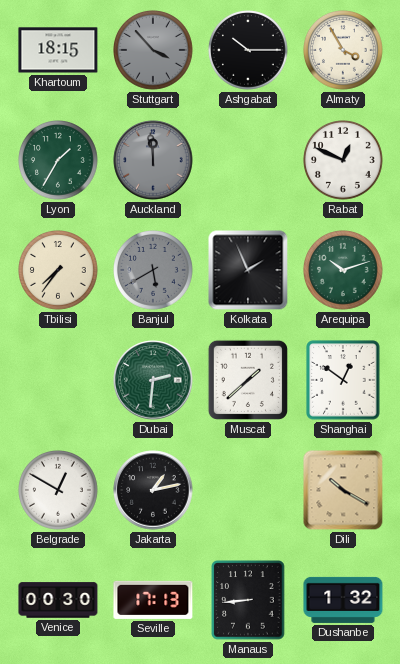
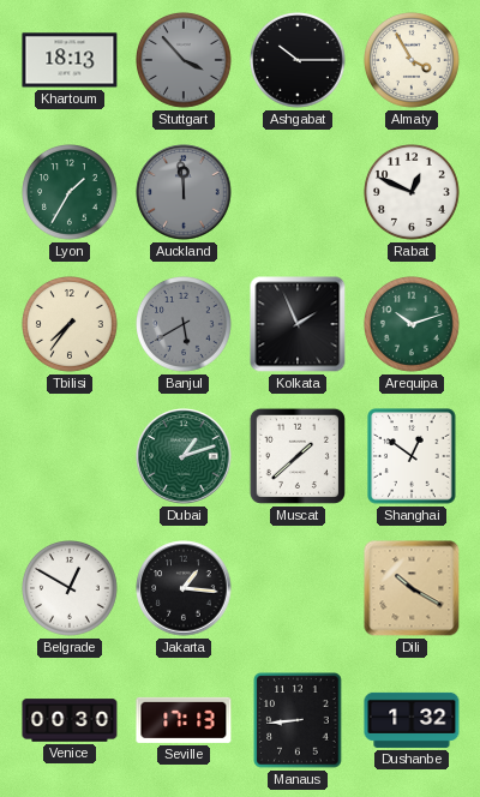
Khartoum: 18:15 -> 18:13
Dubai: 2:31 -> 1:12
Jakarta: 1:13 -> 1:16
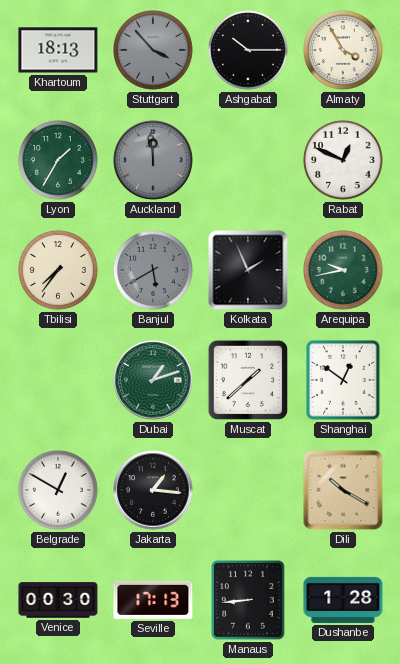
Arequipa: 10:12 -> 9:43
Dushanbe: 1:32 -> 1:28
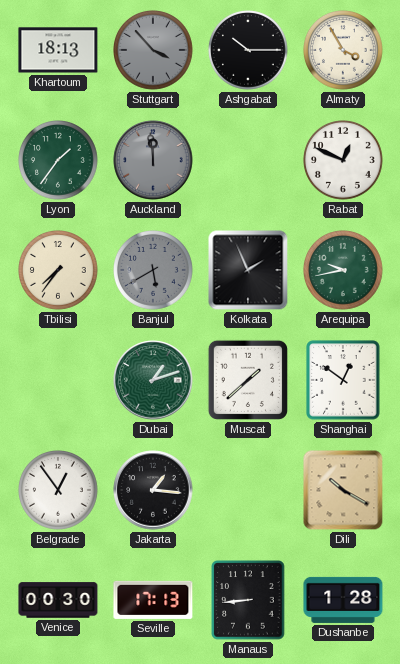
Lyon: 1:35 -> 1:36
Belgrade: 12:50 -> 12:54
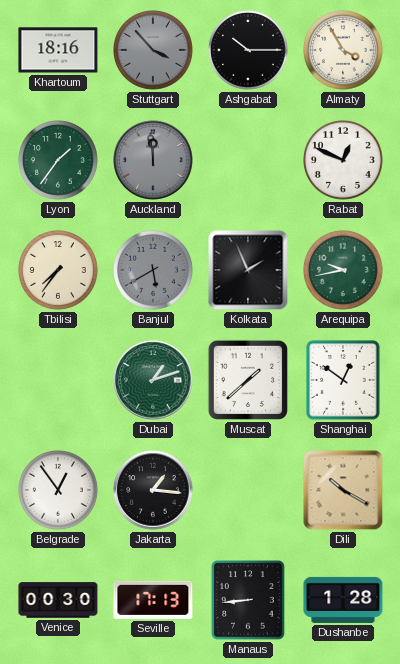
Khartoum: 18:13 -> 18:16
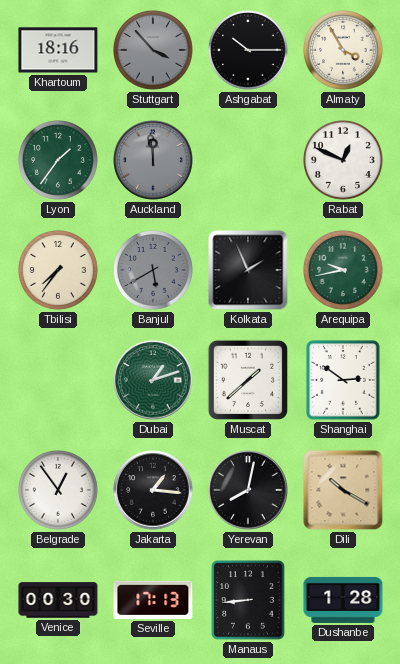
Shanghai: 12:51 -> 2:51
Yerevan: none -> 8:02
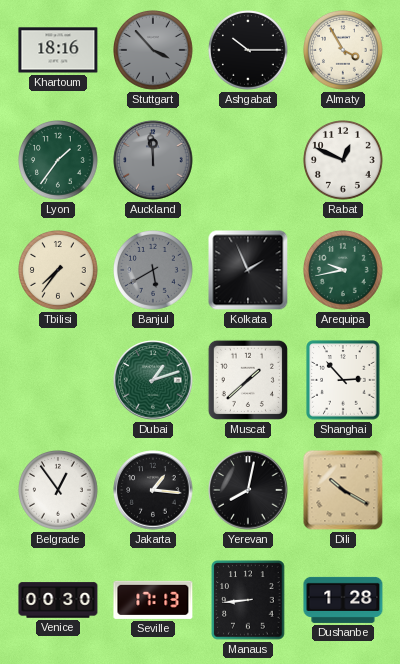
Shanghai: 2:51 -> 2:53
